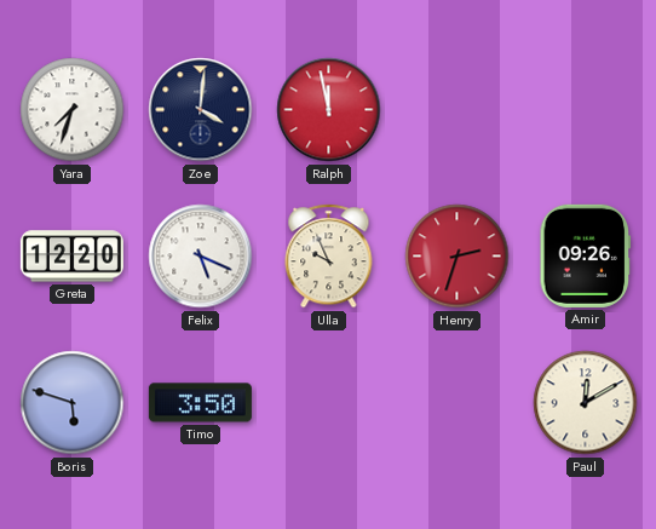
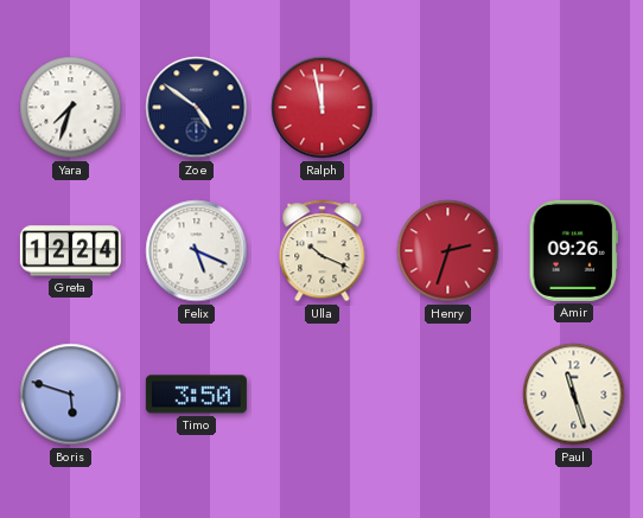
Zoe: 4:01 -> 4:51
Greta: 12:20 -> 12:24
Ulla: 9:56 -> 10:19
Paul: 12:10 -> 11:27
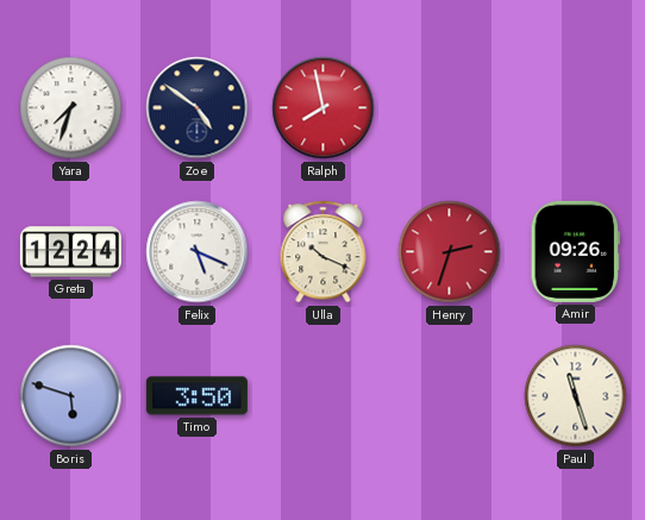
Ralph: 11:58 -> 7:58
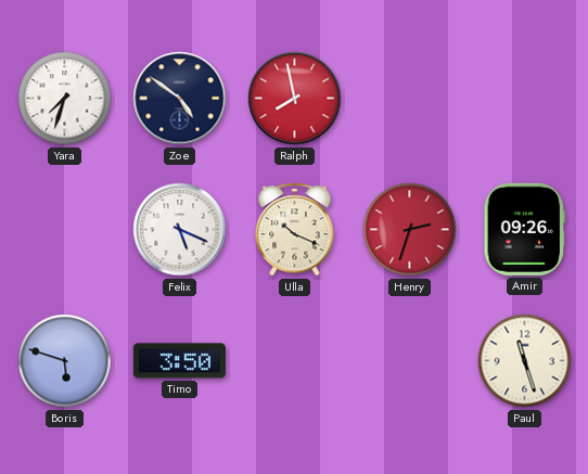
Greta: 12:24 -> none
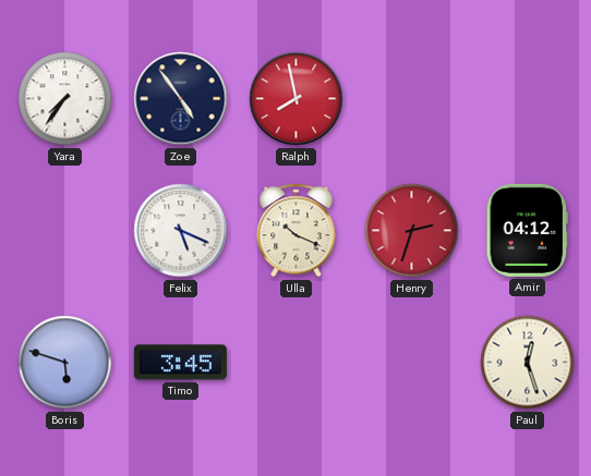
Yara: 7:33 -> 7:36
Zoe: 4:51 -> 4:54
Amir: 09:26 -> 04:12
Timo: 3:50 -> 3:45
Paul: 11:27 -> 12:27
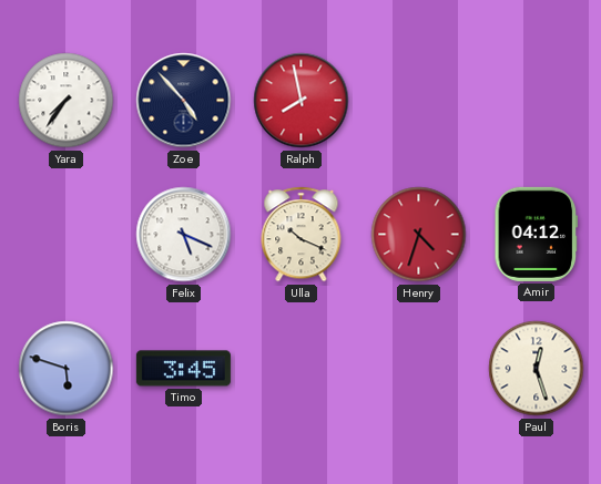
Zoe: 4:54 -> 4:53
Henry: 2:33 -> 4:33
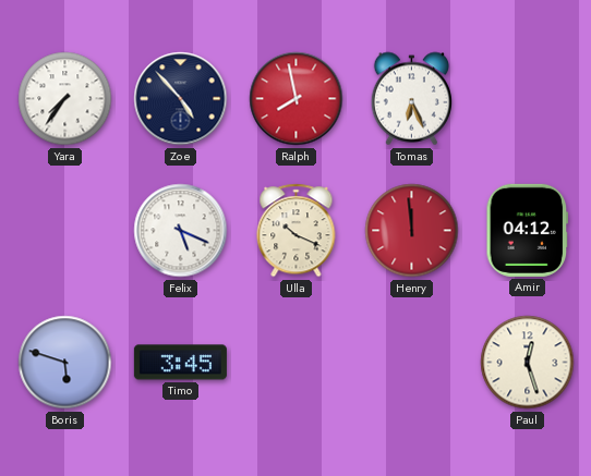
Tomas: none -> 6:26
Henry: 4:33 -> 11:59
